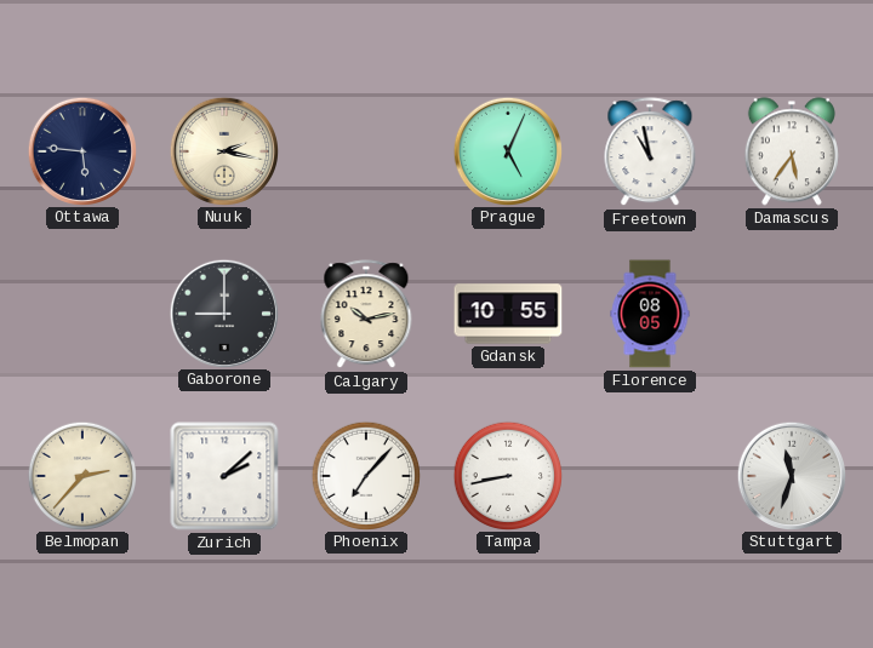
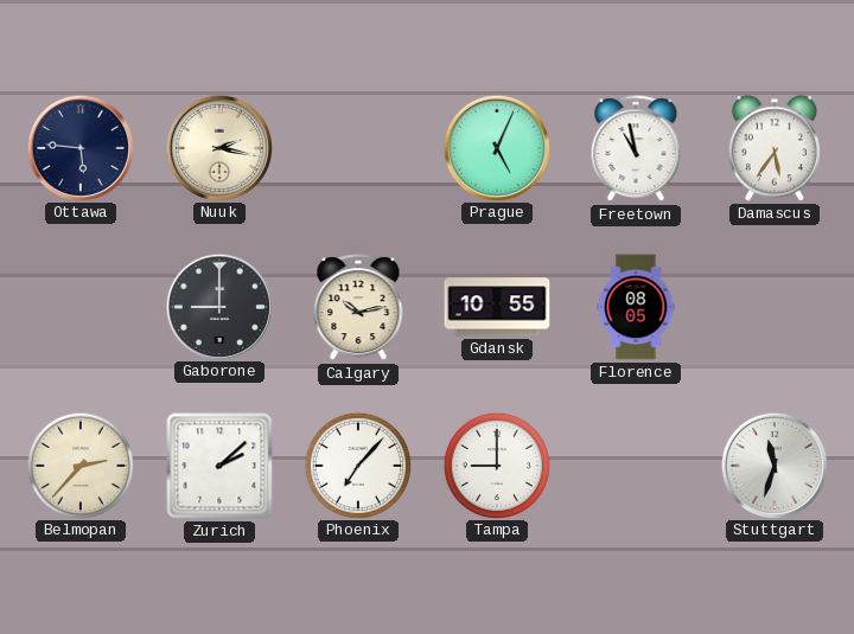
Tampa: 8:43 -> 9:00
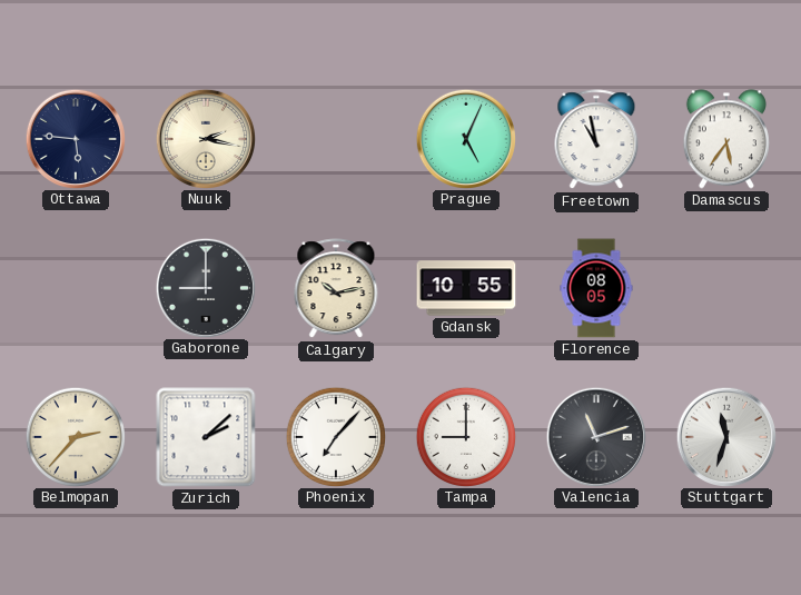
Valencia: none -> 11:12
